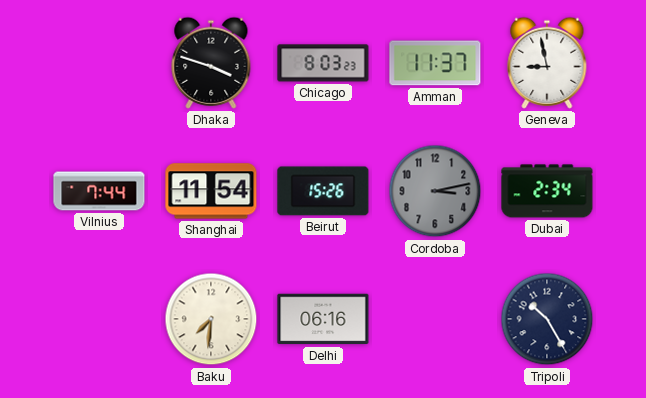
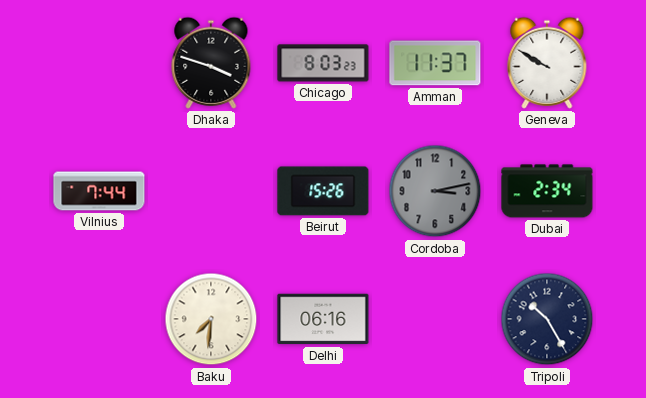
Geneva: 8:58 -> 9:50
Shanghai: 11:54 -> none
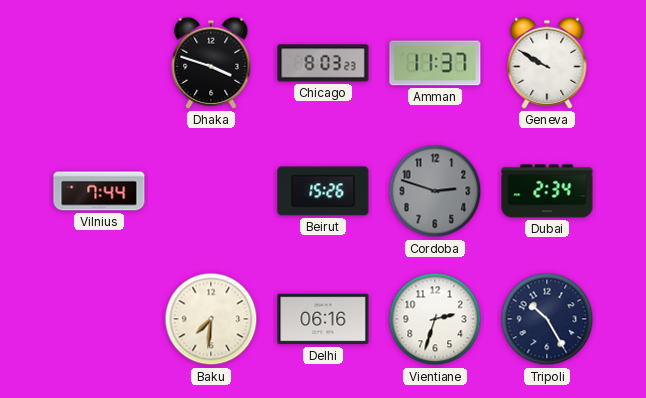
Cordoba: 3:13 -> 2:48
Vientiane: none -> 2:33
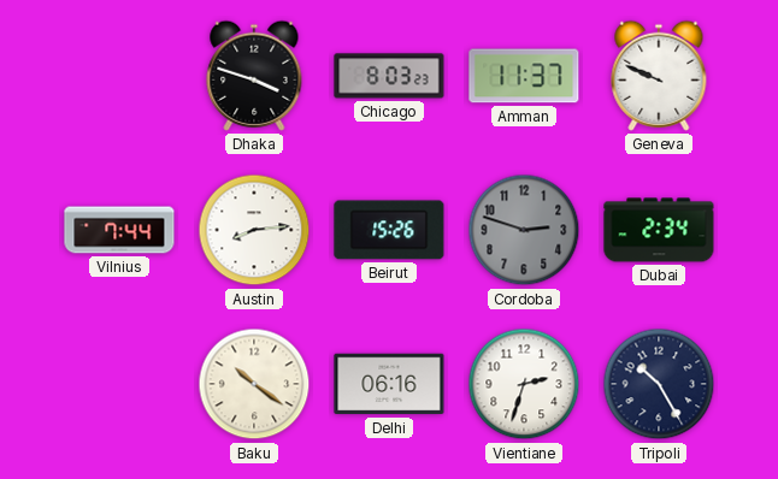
Geneva: 9:50 -> 9:49
Austin: none -> 8:14
Baku: 7:31 -> 10:21
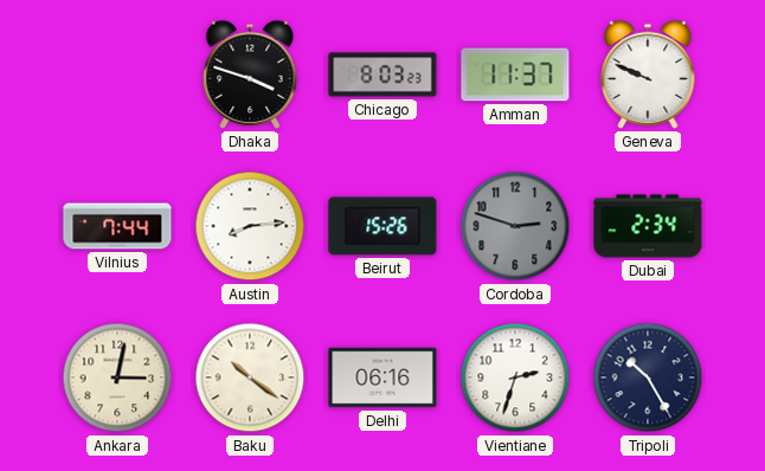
Ankara: none -> 3:02
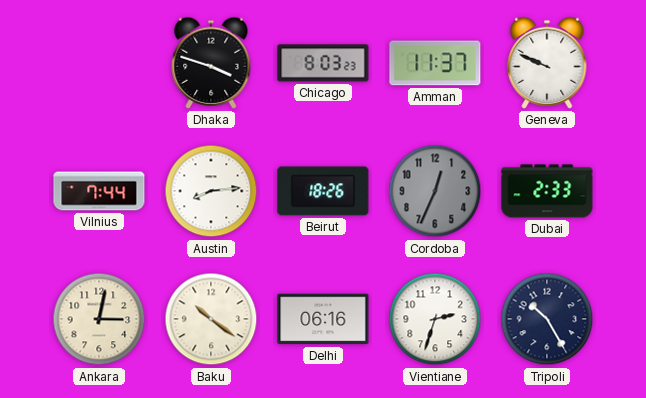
Beirut: 15:26 -> 18:26
Cordoba: 2:48 -> 12:34
Dubai: 2:34 -> 2:33
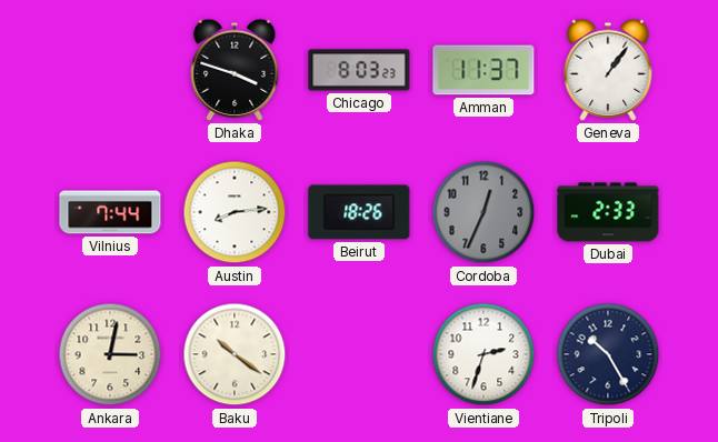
Geneva: 9:49 -> 1:06
Delhi: 06:16 -> none
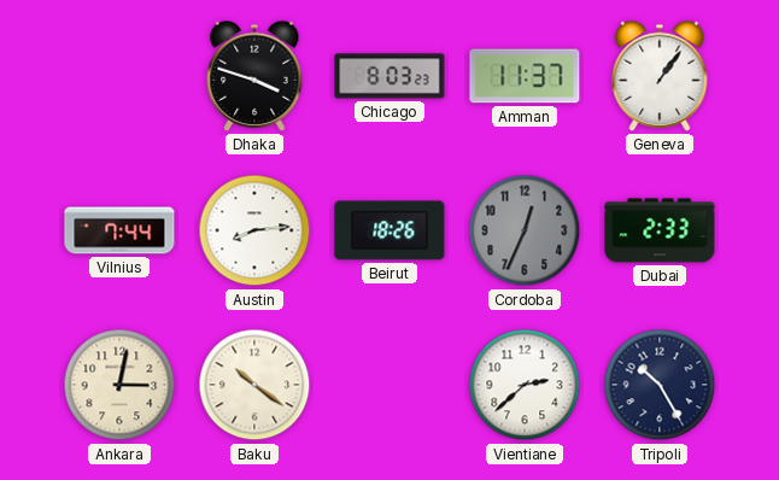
Vientiane: 2:33 -> 2:38
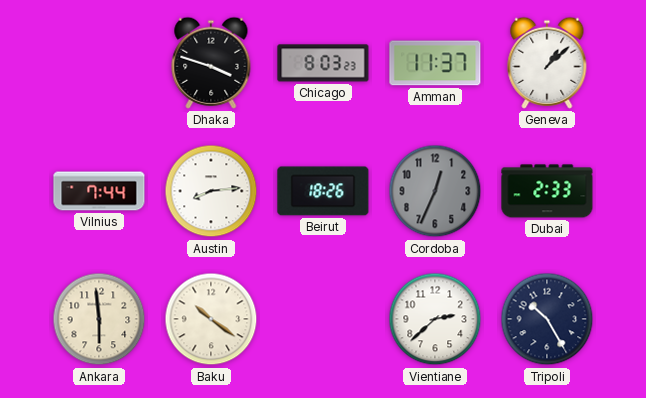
Geneva: 1:06 -> 1:08
Ankara: 3:02 -> 5:59
